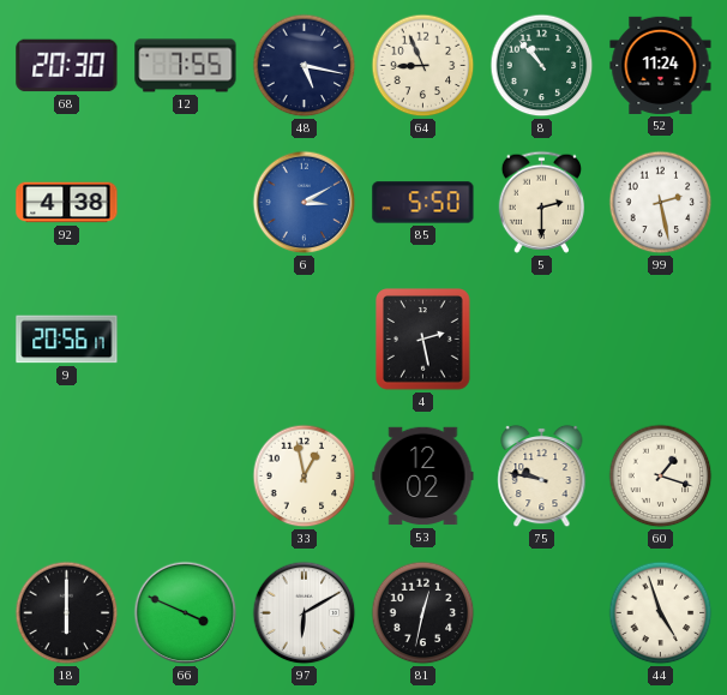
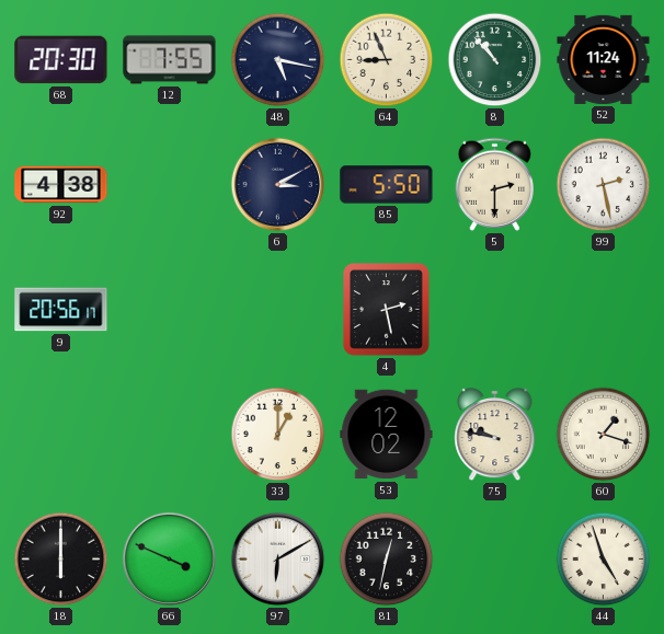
6 dial: blue -> navy
33: 12:58 -> 1:00
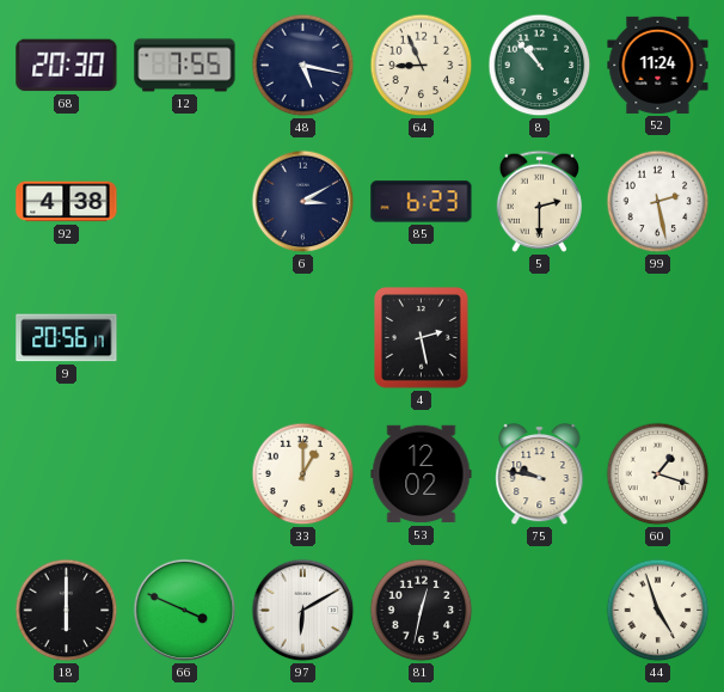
85: 5:50 -> 6:23
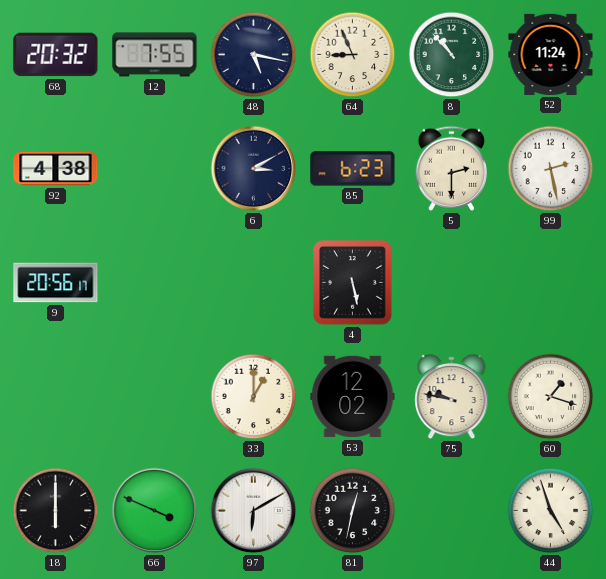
68: 20:30 -> 20:32
4: 2:28 -> 5:28
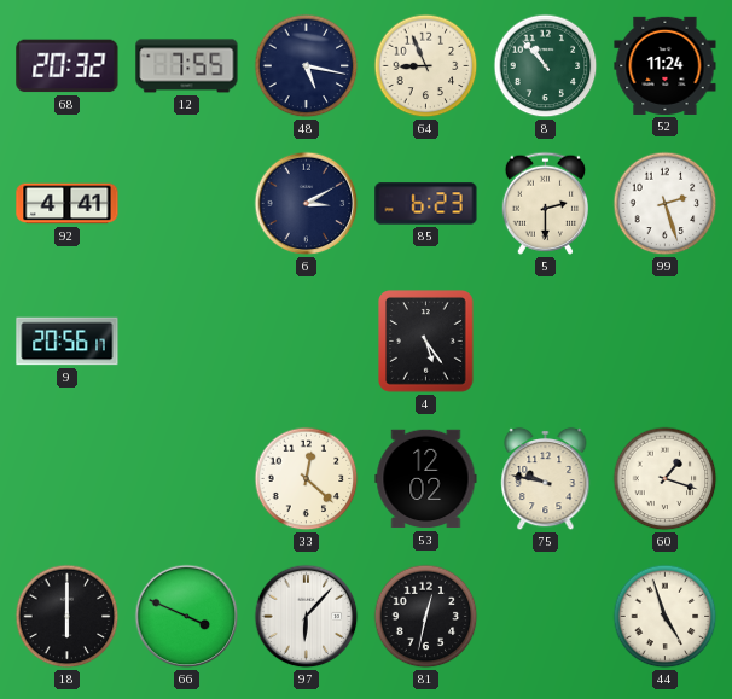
92: 4:38 -> 4:41
99: 2:28 -> 2:27
4: 5:28 -> 5:24
33: 1:00 -> 12:22
97: 6:10 -> 6:07
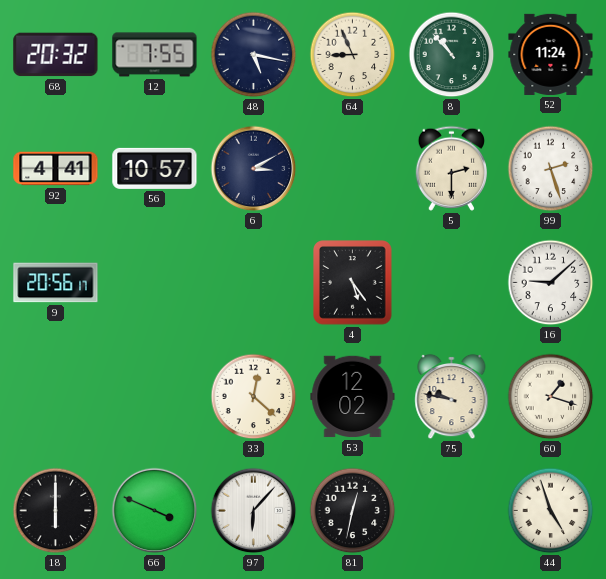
56: none -> 10:57
85: 6:23 -> none
16: none -> 9:08
